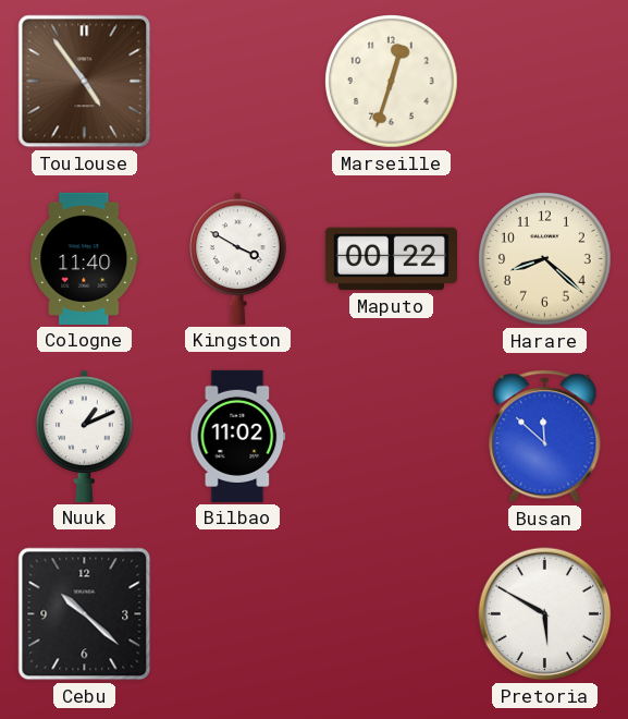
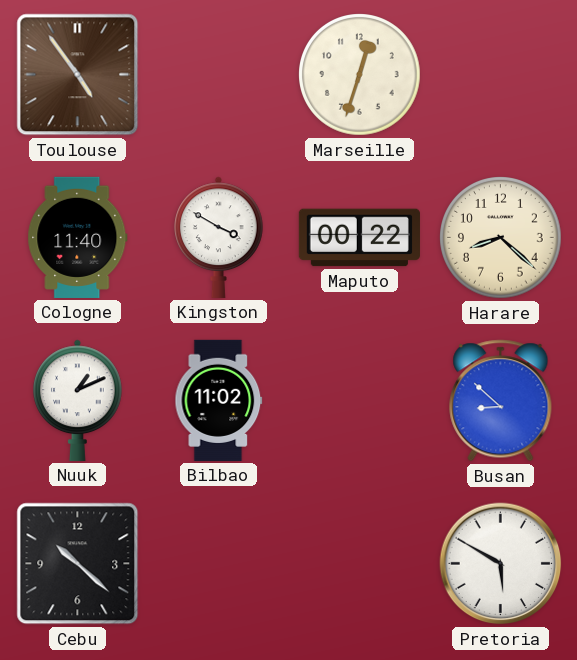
Busan: 11:52 -> 8:52
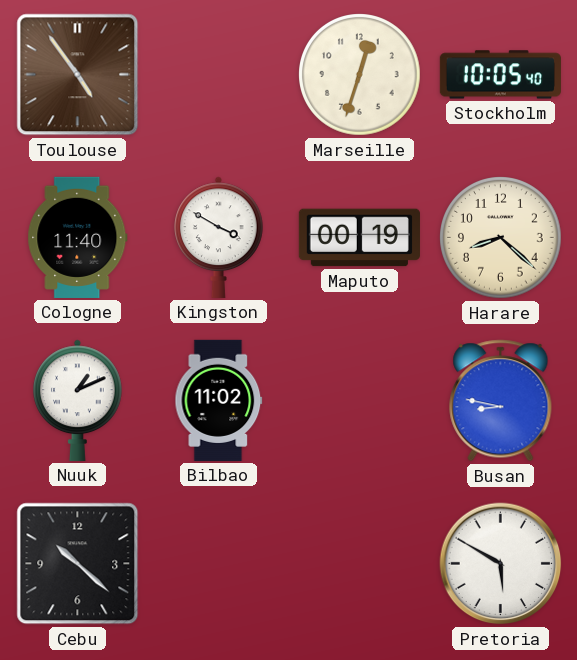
Stockholm: none -> 10:05
Maputo: 00:22 -> 00:19
Busan: 8:52 -> 8:47
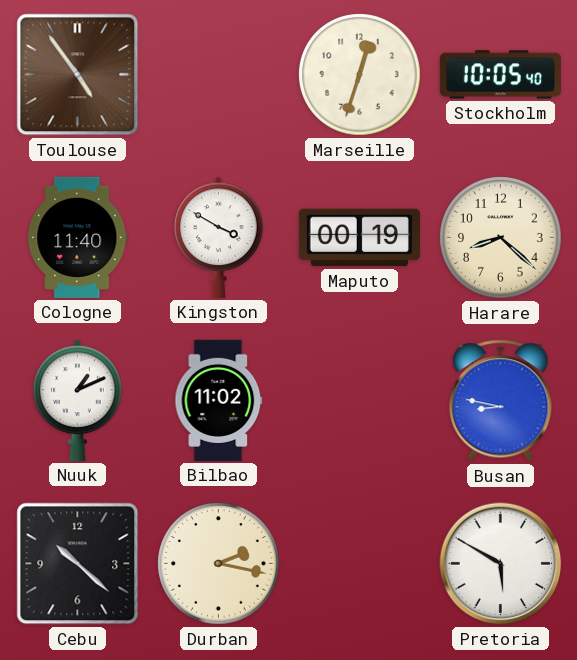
Durban: none -> 2:17
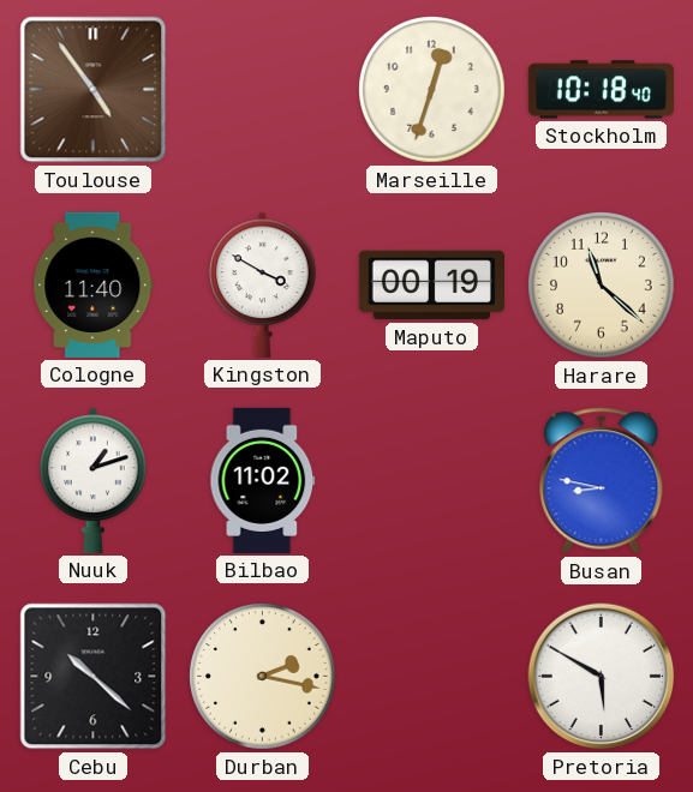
Stockholm: 10:05 -> 10:18
Harare: 8:22 -> 11:22
Nuuk: 1:11 -> 1:12
